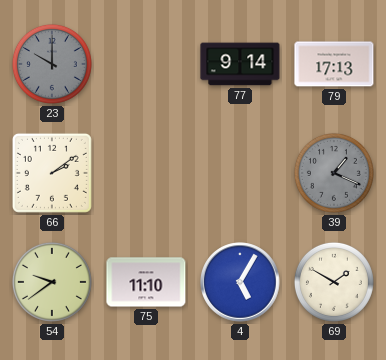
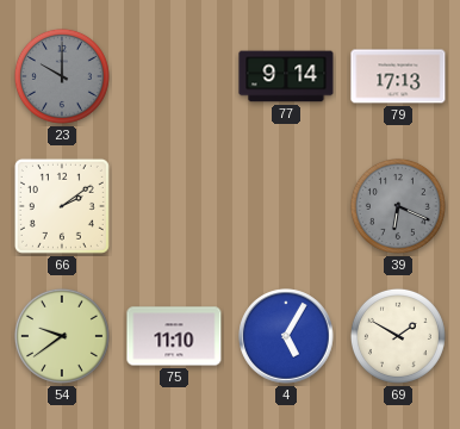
39: 1:19 -> 6:19
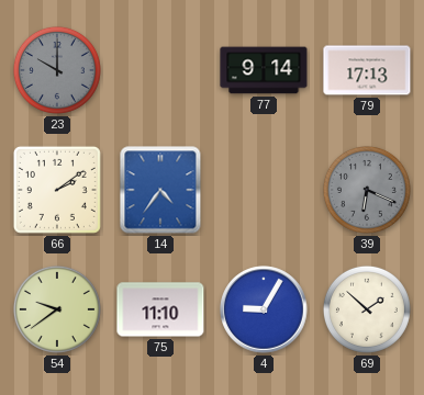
14: none -> 4:36
4: 5:05 -> 9:05
69: 1:50 -> 1:52
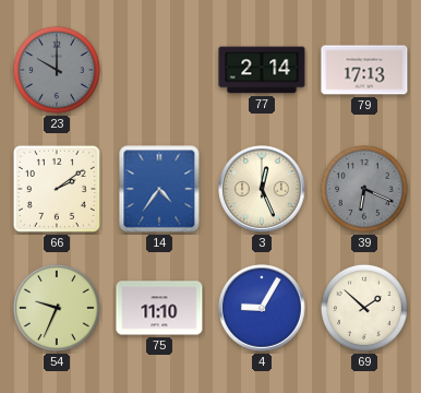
77: 9:14 -> 2:14
3: none -> 12:26
54: 9:39 -> 9:34
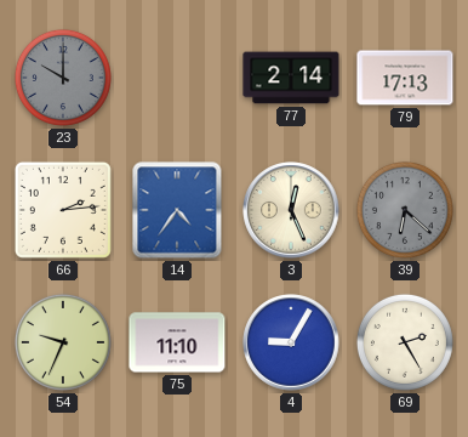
66: 2:09 -> 2:14
39: 6:19 -> 6:22
69: 1:52 -> 2:25
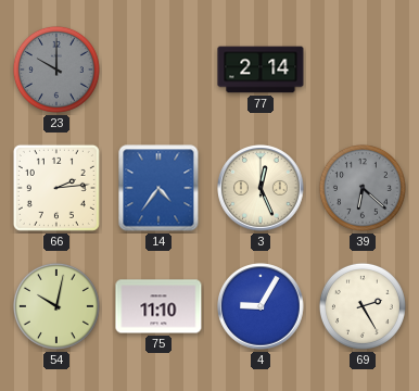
79: 17:13 -> none
54: 9:34 -> 10:02
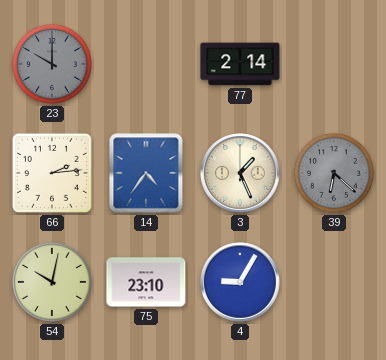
3: 12:26 -> 1:26
75: 11:10 -> 23:10
69: 2:25 -> none
